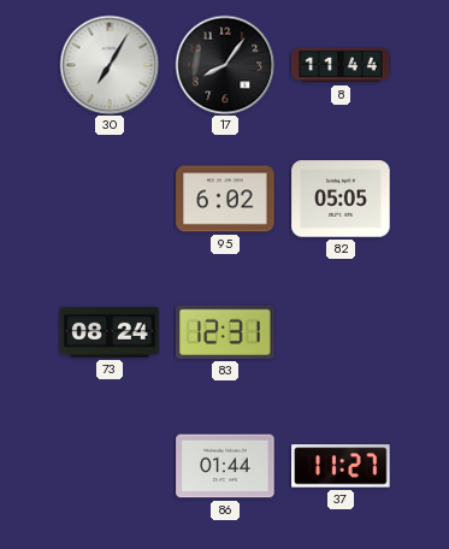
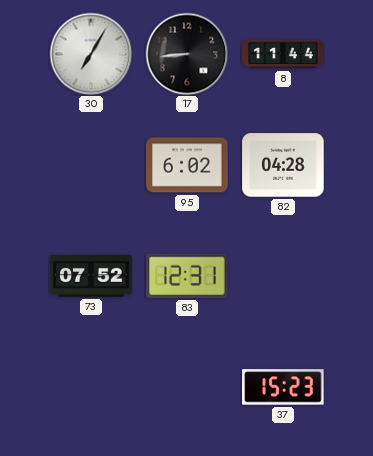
17: 8:06 -> 8:44
82: 05:05 -> 04:28
73: 08:24 -> 07:52
86: 01:44 -> none
37: 11:27 -> 15:23
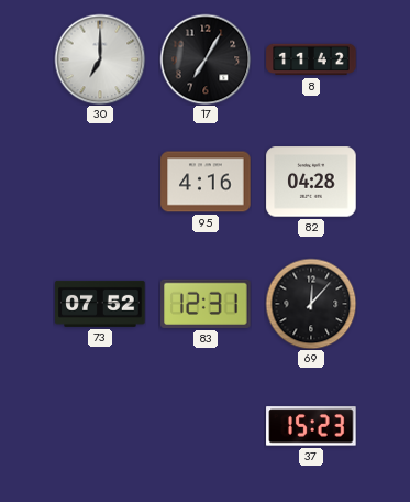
30: 7:05 -> 7:00
17: 8:44 -> 7:05
8: 11:44 -> 11:42
95: 6:02 -> 4:16
69: none -> 12:07
